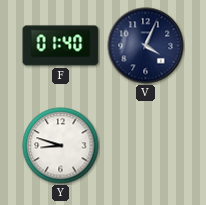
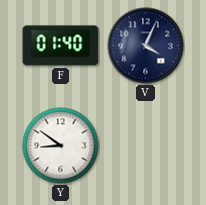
Y: 8:48 -> 8:51
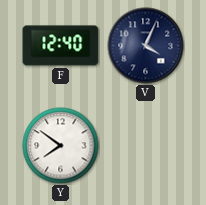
F: 01:40 -> 12:40
Y: 8:51 -> 7:51
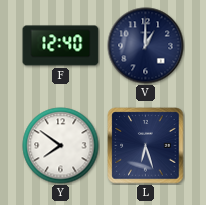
V: 4:04 -> 1:00
L: none -> 6:27
